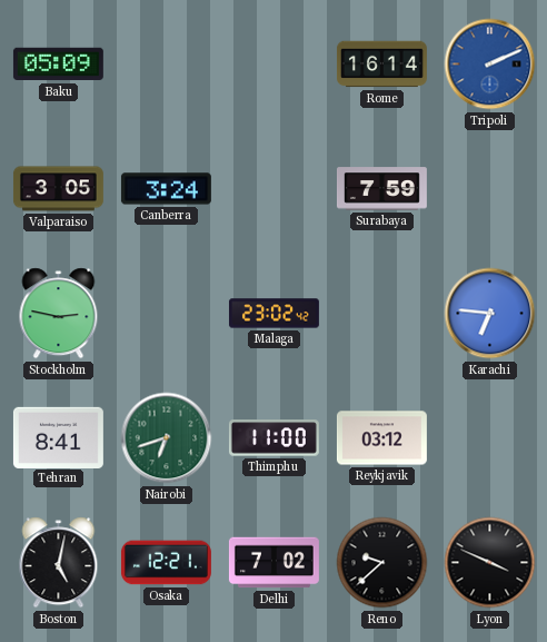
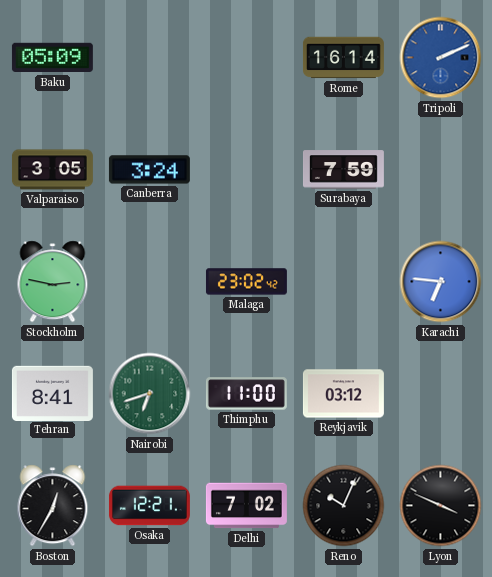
Boston: 5:02 -> 12:35
Reno: 9:38 -> 10:04
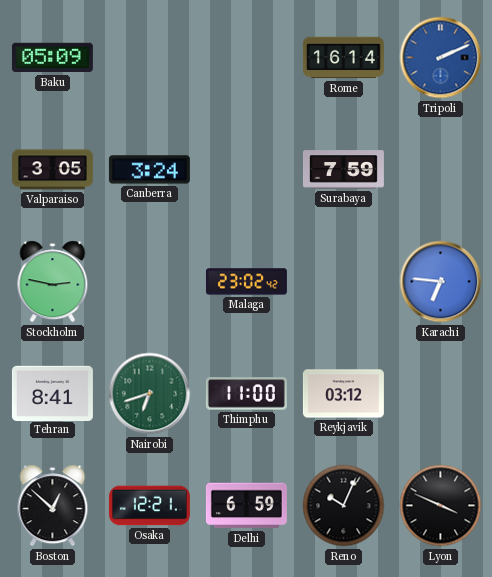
Boston: 12:35 -> 12:52
Delhi: 7:02 -> 6:59
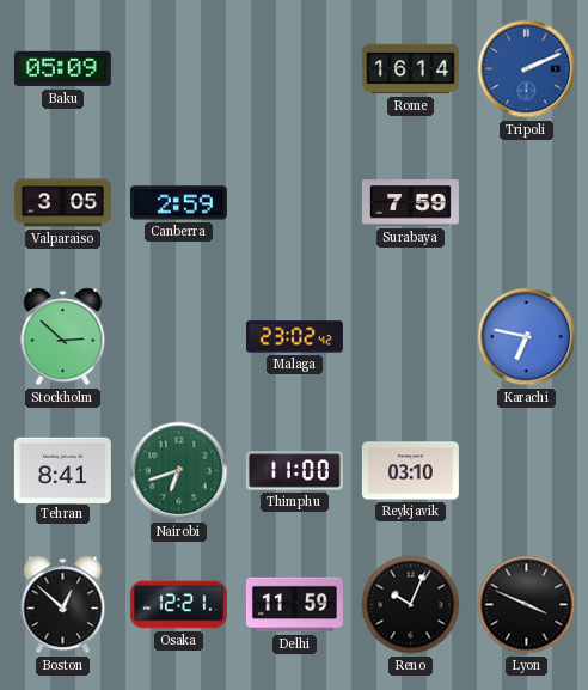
Canberra: 3:24 -> 2:59
Stockholm: 2:47 -> 2:52
Karachi: 6:46 -> 6:47
Reykjavik: 03:12 -> 03:10
Delhi: 6:59 -> 11:59
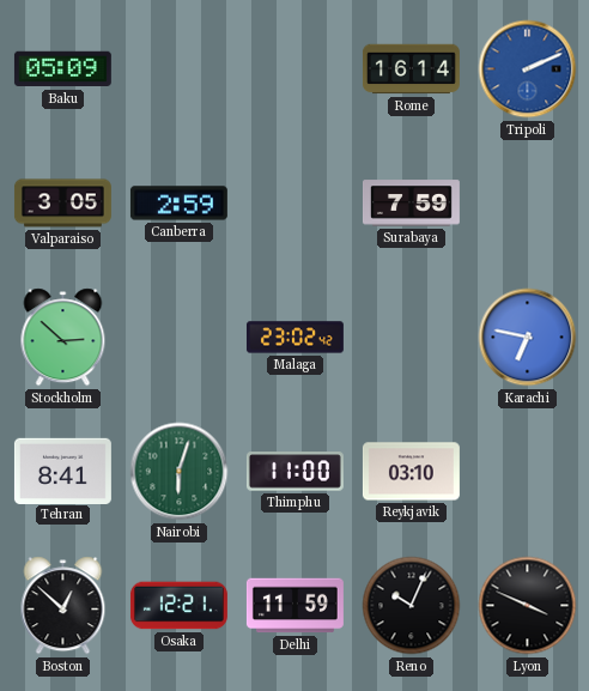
Nairobi: 6:42 -> 6:03
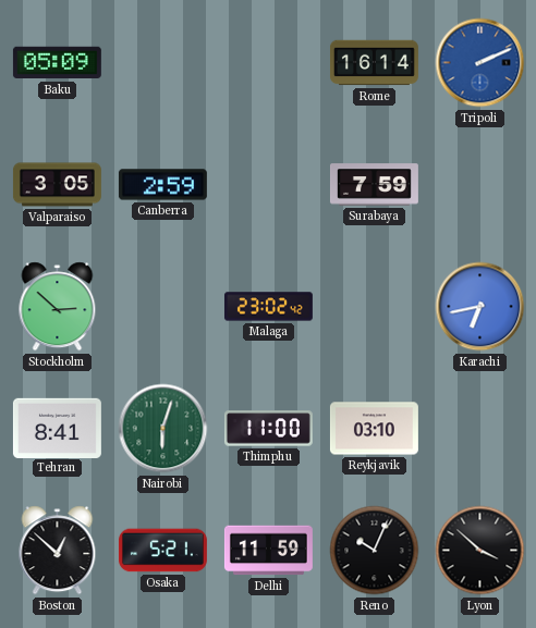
Karachi: 6:47 -> 6:43
Osaka: 12:21 -> 5:21
Lyon: 3:49 -> 3:52
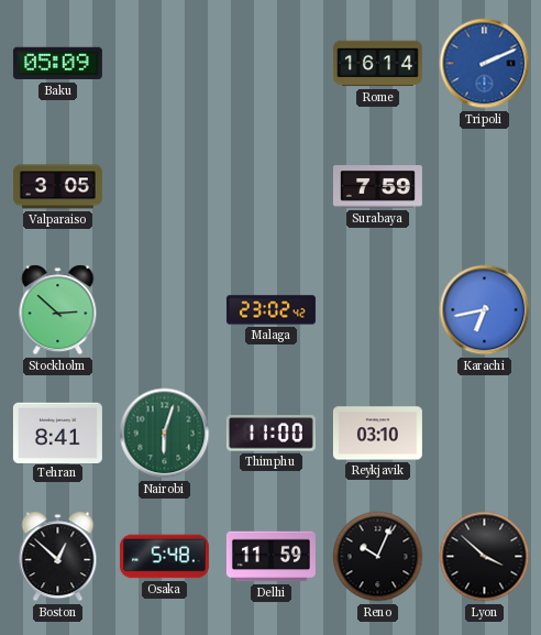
Canberra: 2:59 -> none
Osaka: 5:21 -> 5:48
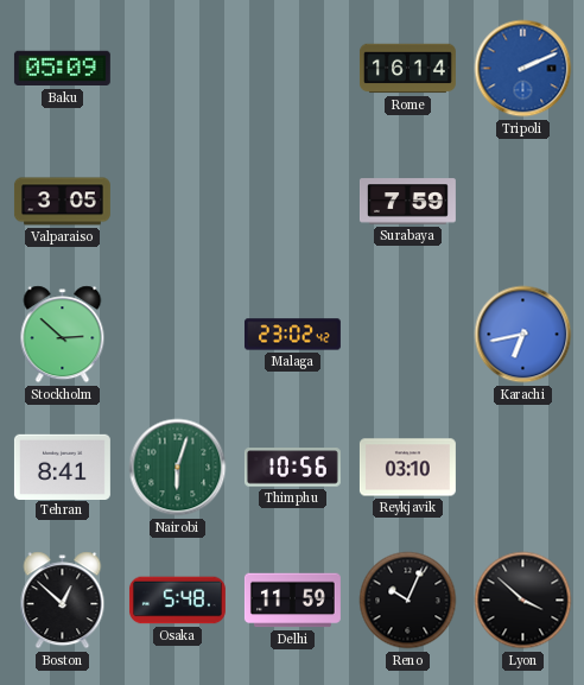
Thimphu: 11:00 -> 10:56
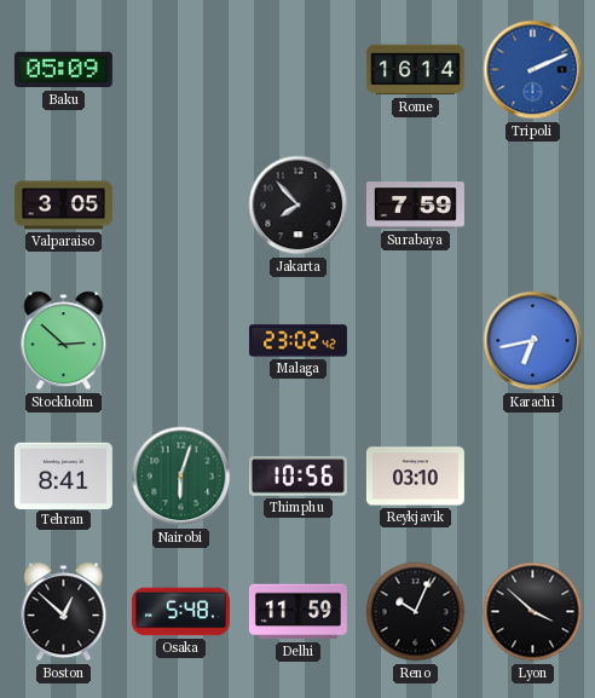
Jakarta: none -> 7:53
